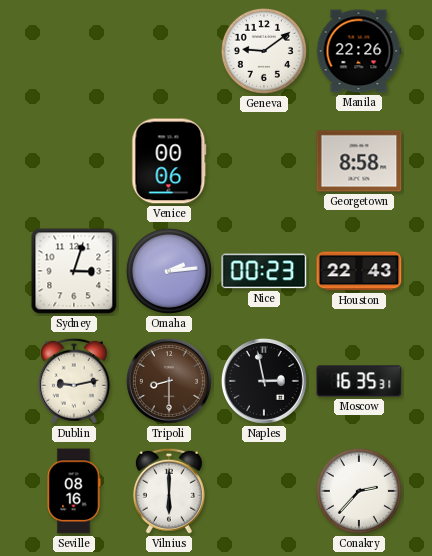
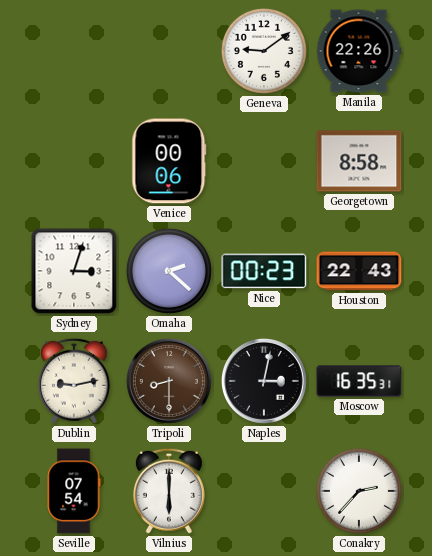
Omaha: 2:14 -> 2:22
Naples: 2:58 -> 3:02
Seville: 08:16 -> 07:54
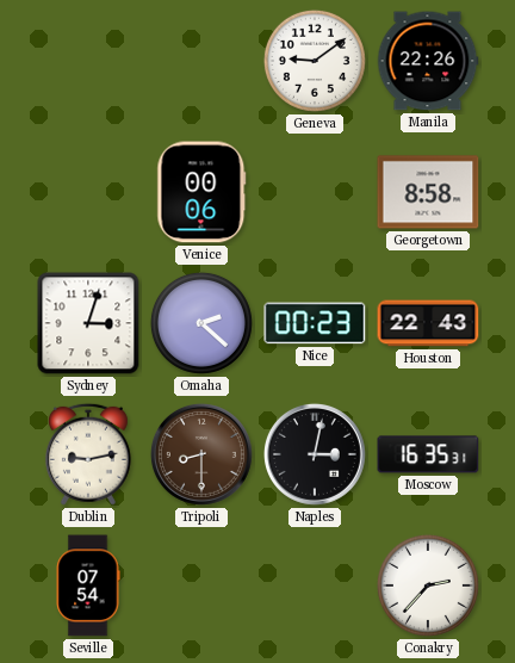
Vilnius: 6:00 -> none
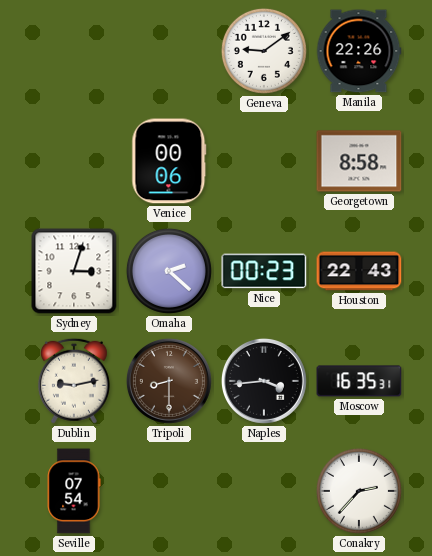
Naples: 3:02 -> 3:44
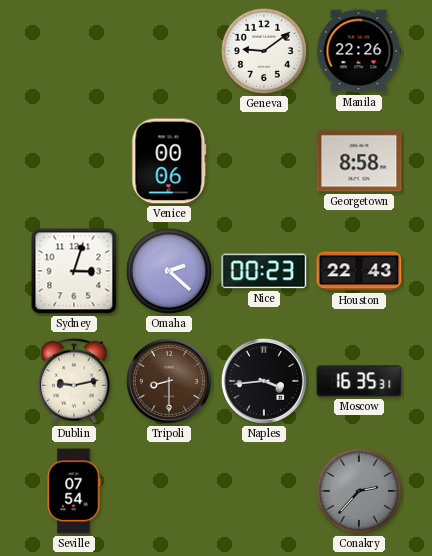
Conakry dial: white -> grey
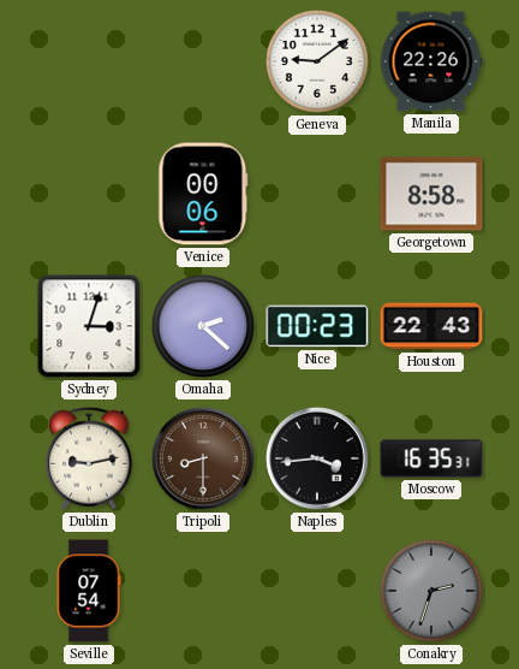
Conakry: 2:37 -> 2:33
